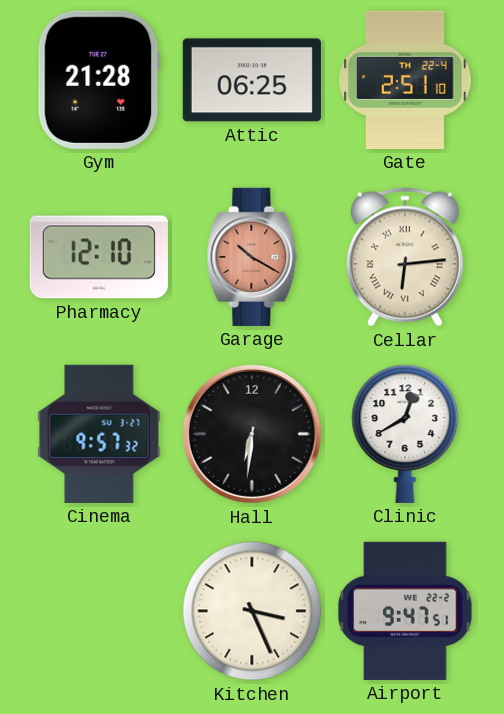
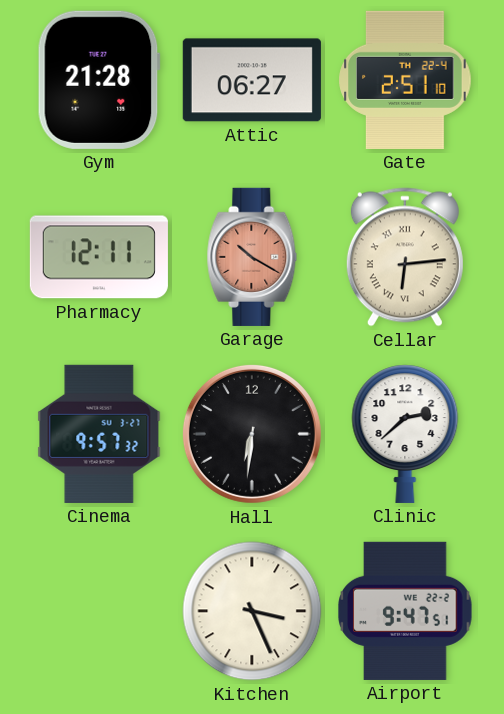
Attic: 06:25 -> 06:27
Pharmacy: 12:10 -> 12:11
Clinic: 12:40 -> 2:38
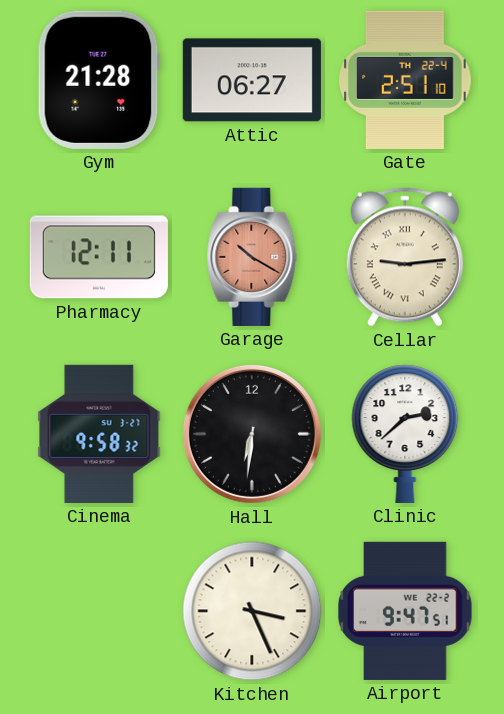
Cellar: 6:14 -> 9:14
Cinema: 9:57 -> 9:58
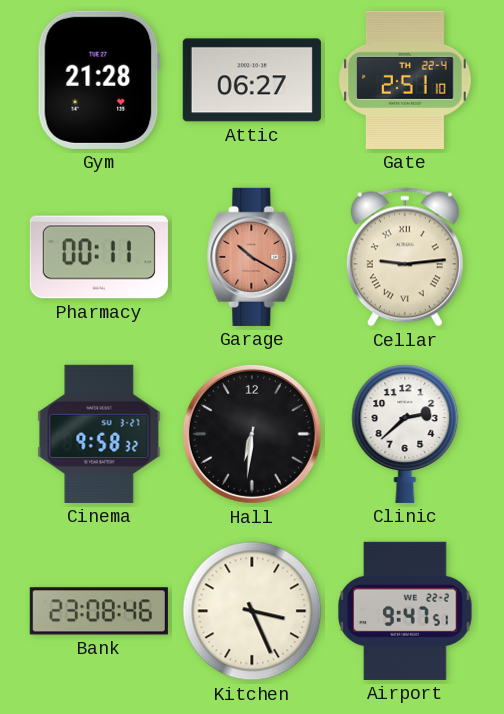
Pharmacy: 12:11 -> 00:11
Bank: none -> 23:08
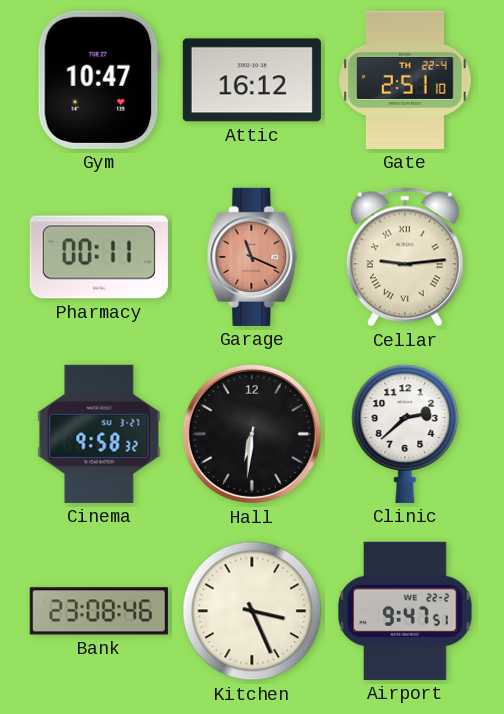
Gym: 21:28 -> 10:47
Attic: 06:27 -> 16:12
Garage: 10:20 -> 11:19
